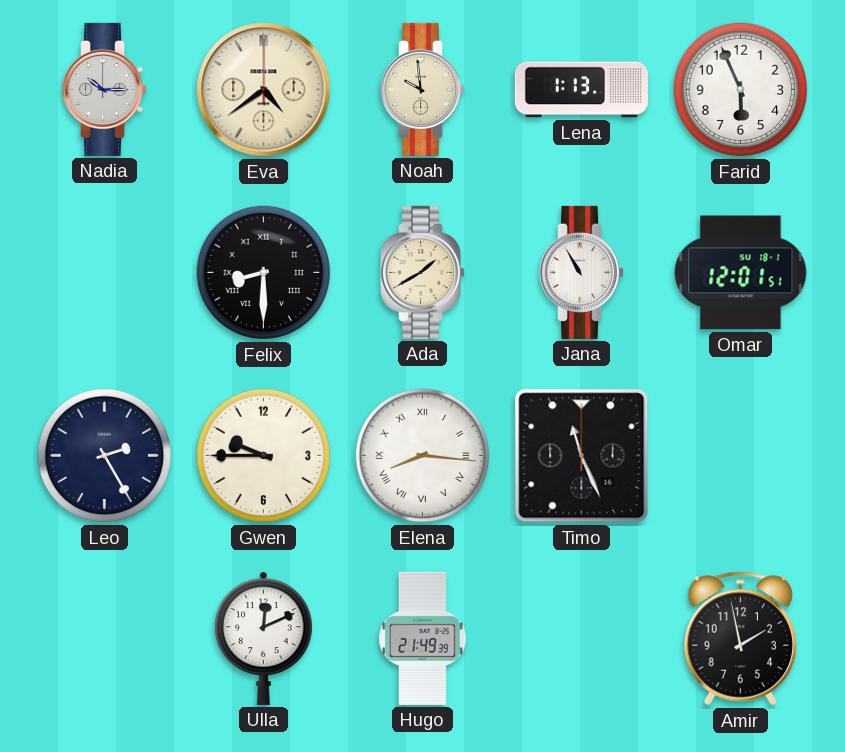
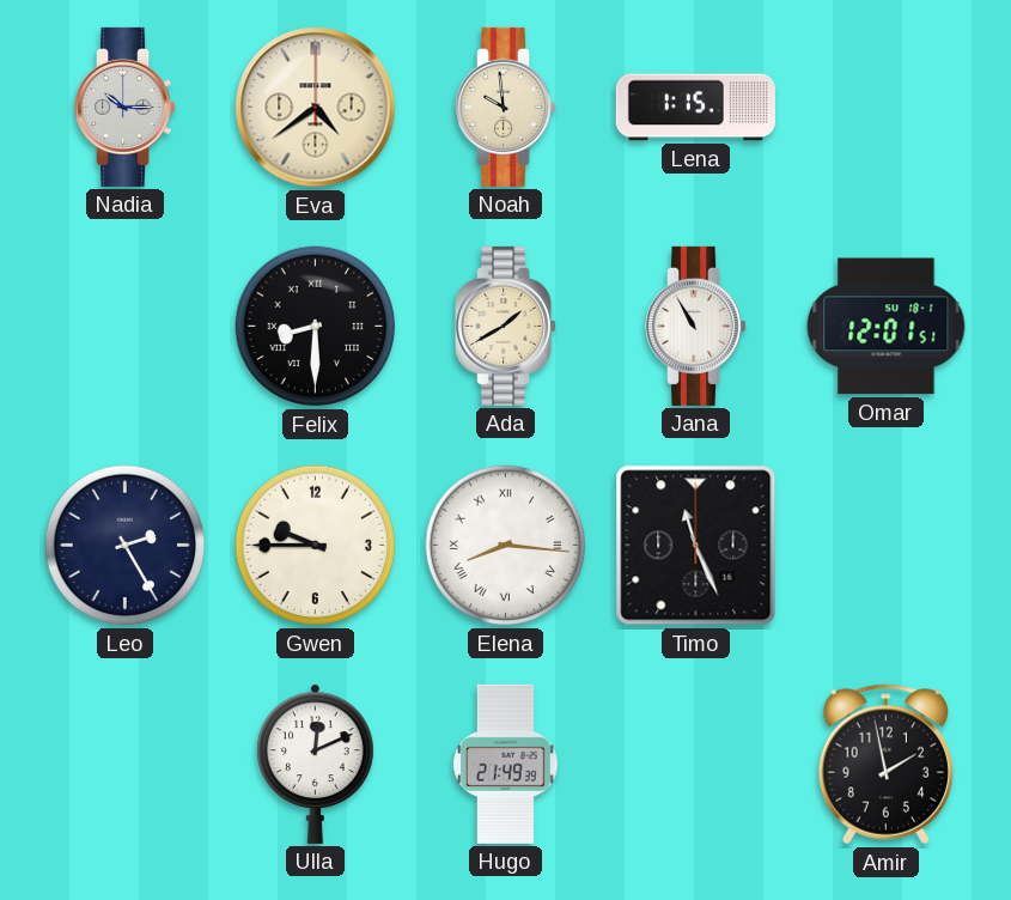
Lena: 1:13 -> 1:15
Farid: 5:56 -> none
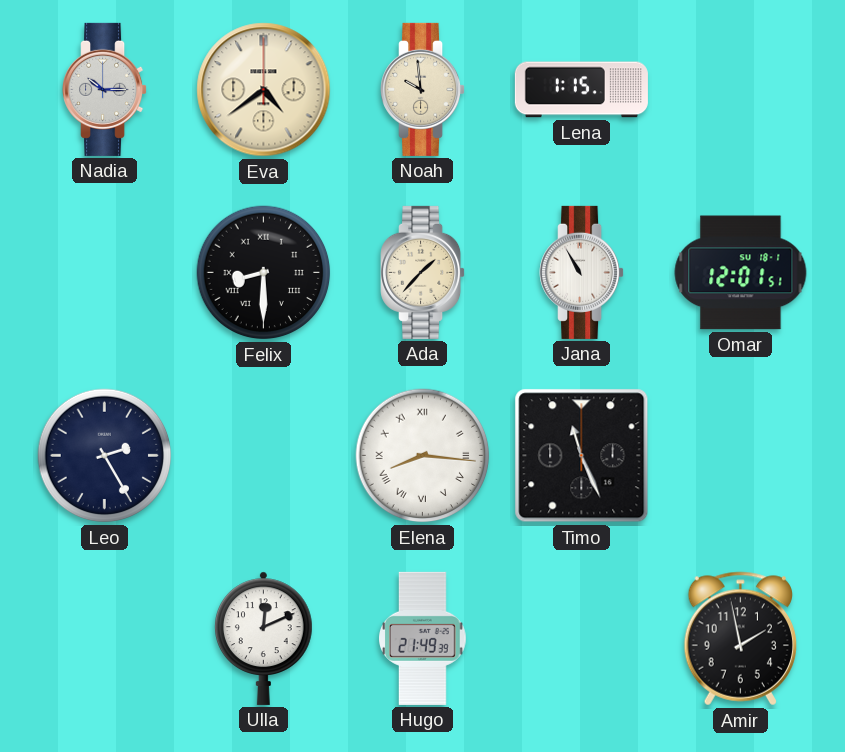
Ada: 1:40 -> 1:37
Gwen: 9:45 -> none
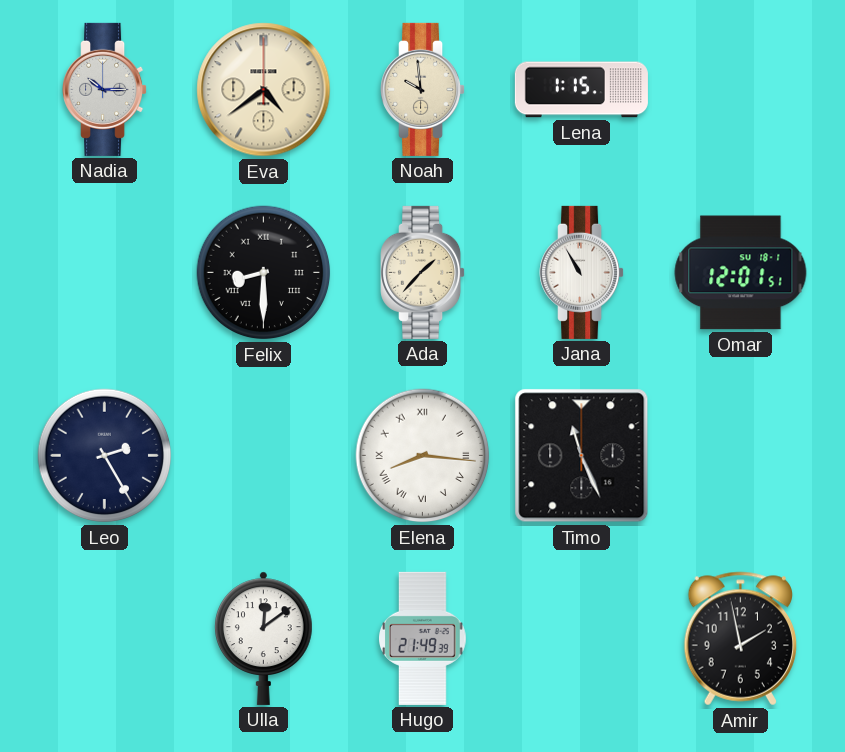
Ulla: 12:11 -> 12:09
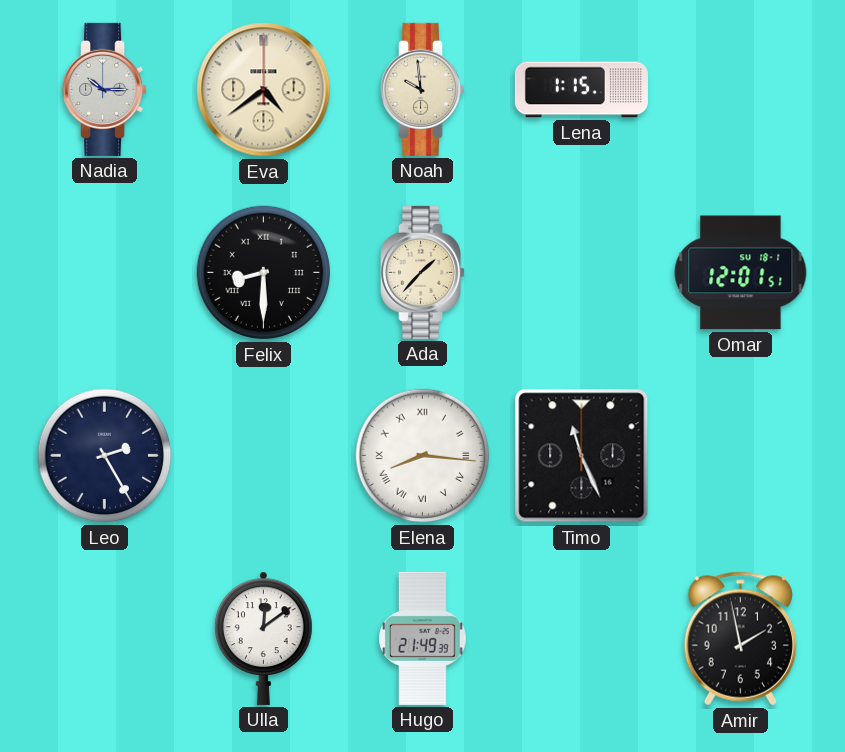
Jana: 10:55 -> none
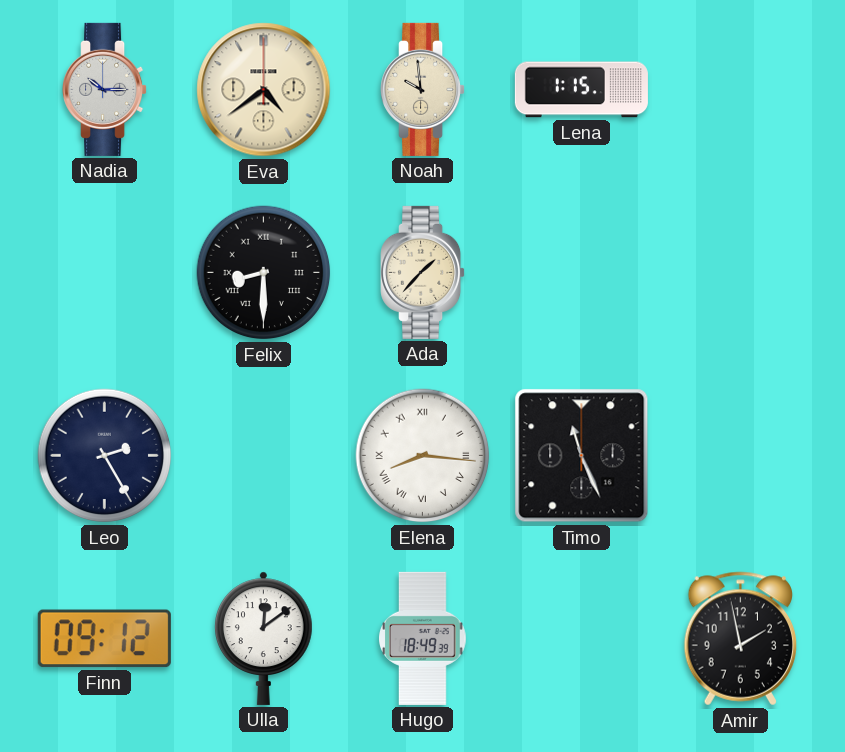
Omar: 12:01 -> none
Finn: none -> 09:12
Hugo: 21:49 -> 18:49
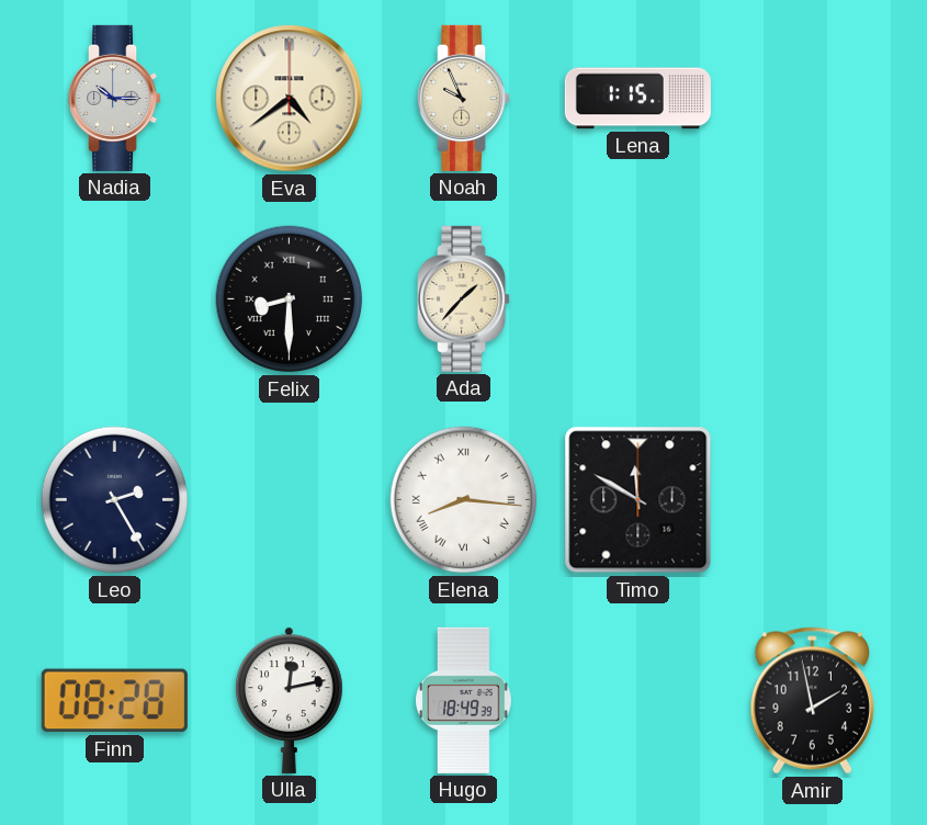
Noah: 9:59 -> 9:56
Timo: 11:26 -> 11:50
Finn: 09:12 -> 08:28
Ulla: 12:09 -> 12:13
